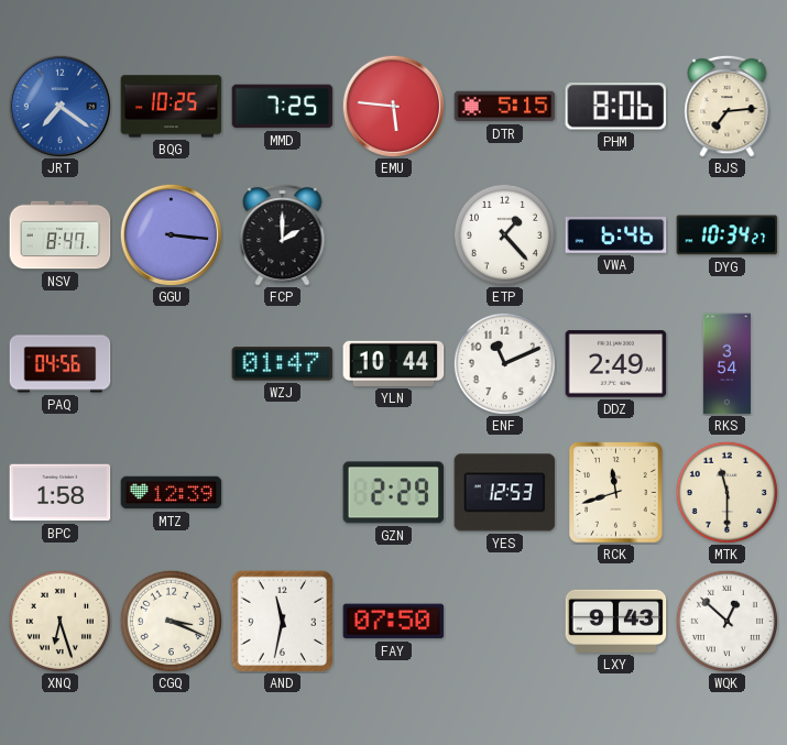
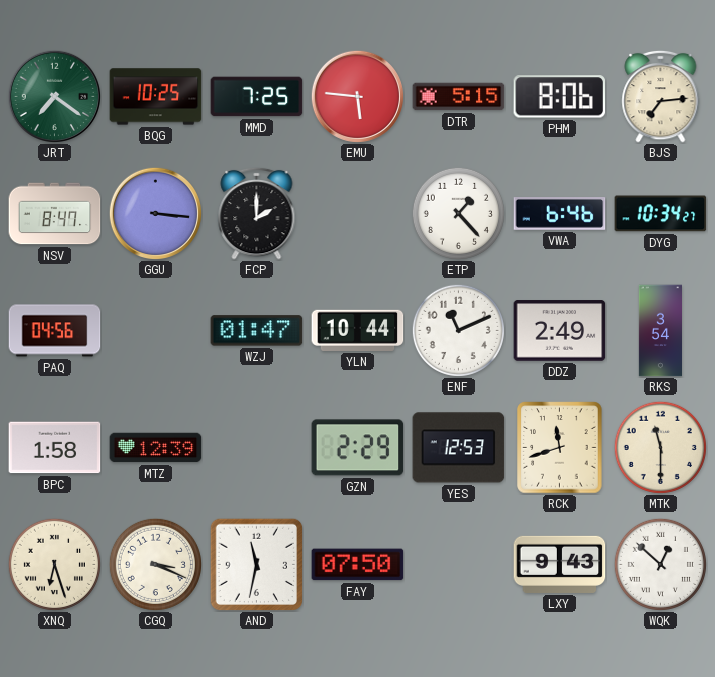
JRT dial: blue -> green
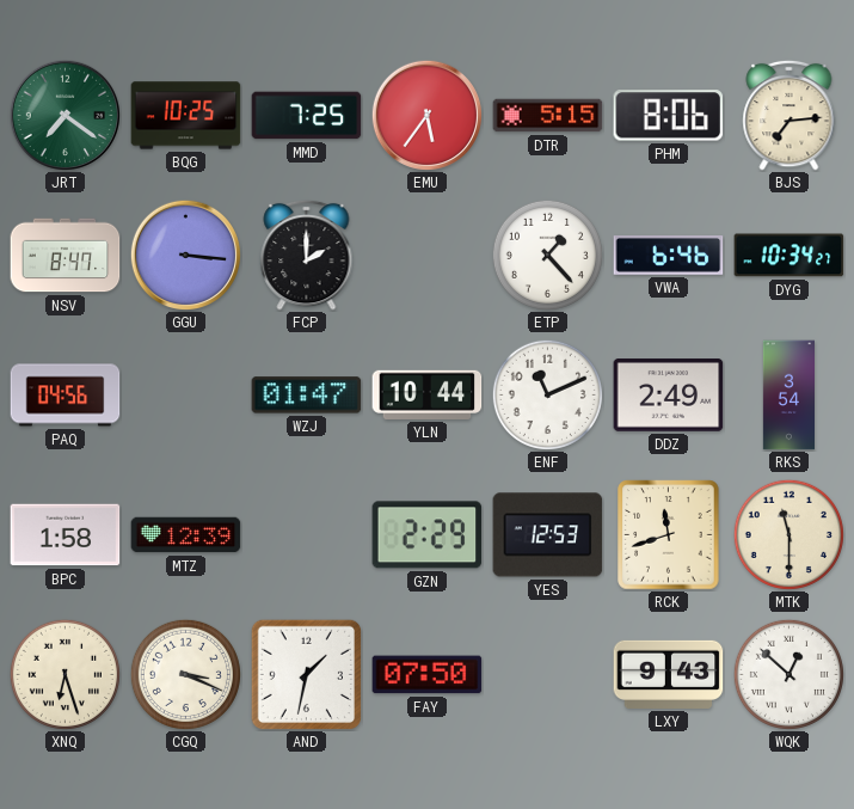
EMU: 5:46 -> 5:36
AND: 11:32 -> 1:32
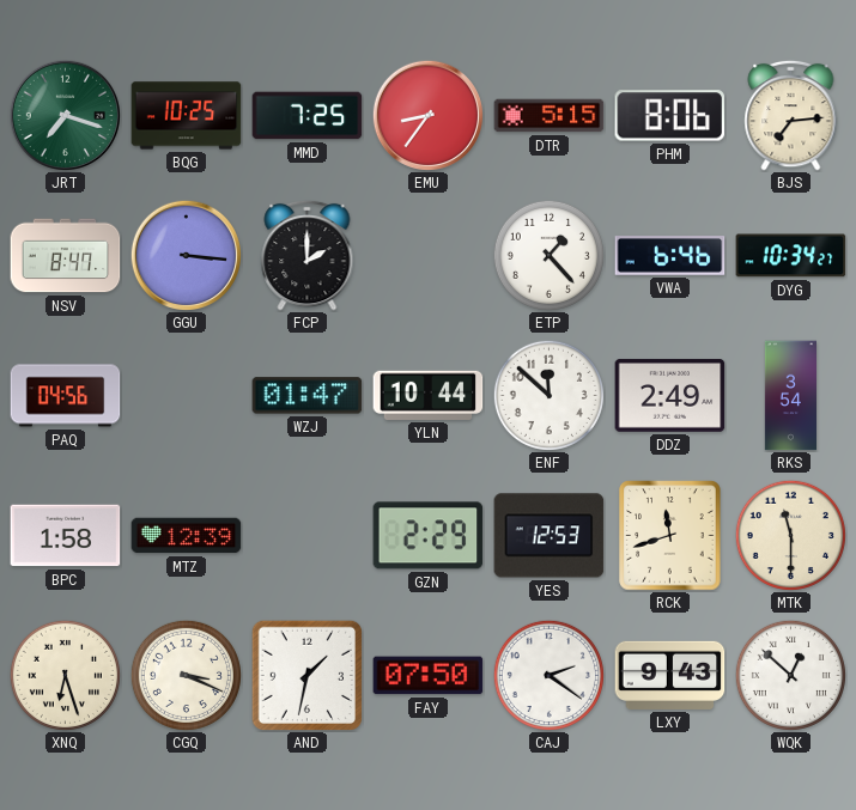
JRT: 7:21 -> 7:18
EMU: 5:36 -> 8:36
ENF: 11:11 -> 11:52
CAJ: none -> 2:21
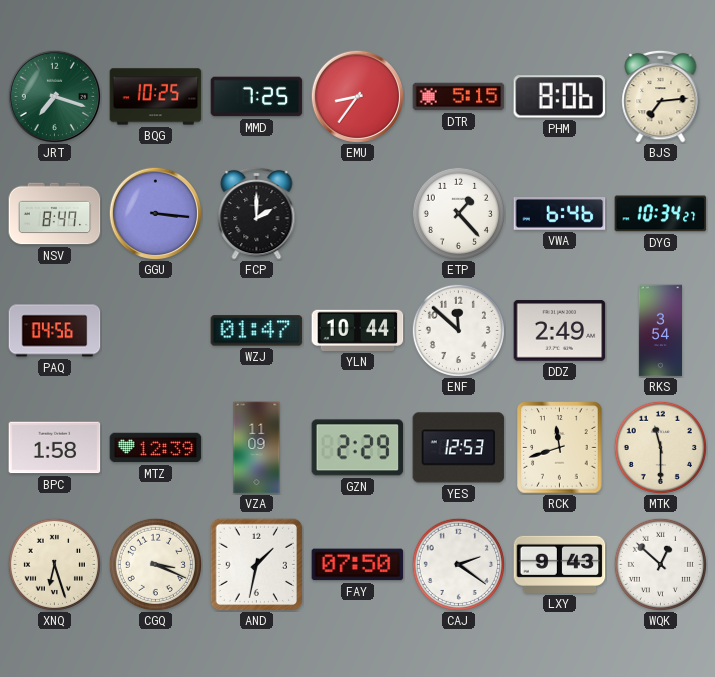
VZA: none -> 11:09
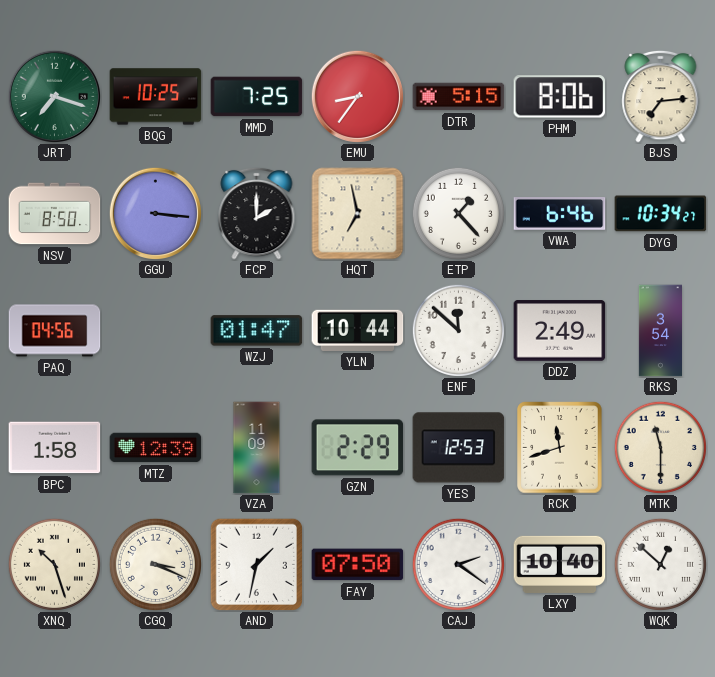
NSV: 8:47 -> 8:50
HQT: none -> 6:58
XNQ: 6:27 -> 10:27
LXY: 9:43 -> 10:40
